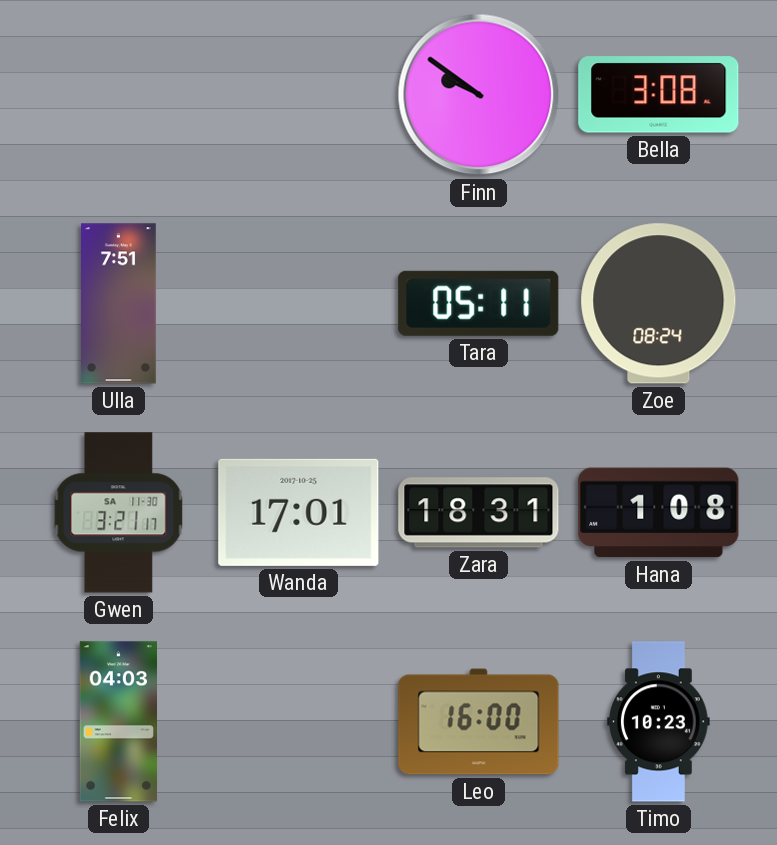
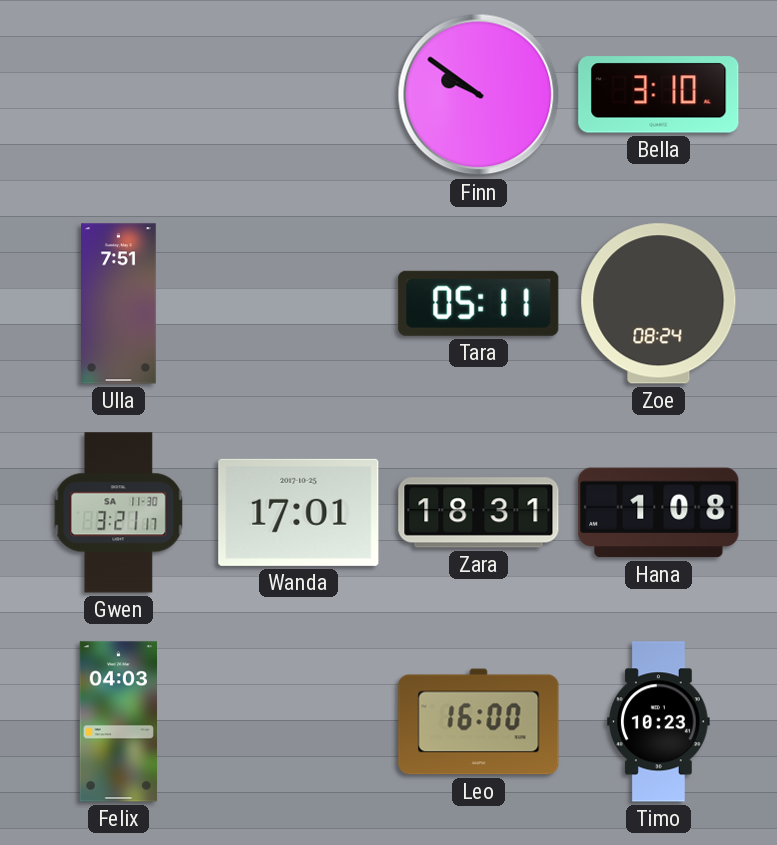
Bella: 3:08 -> 3:10
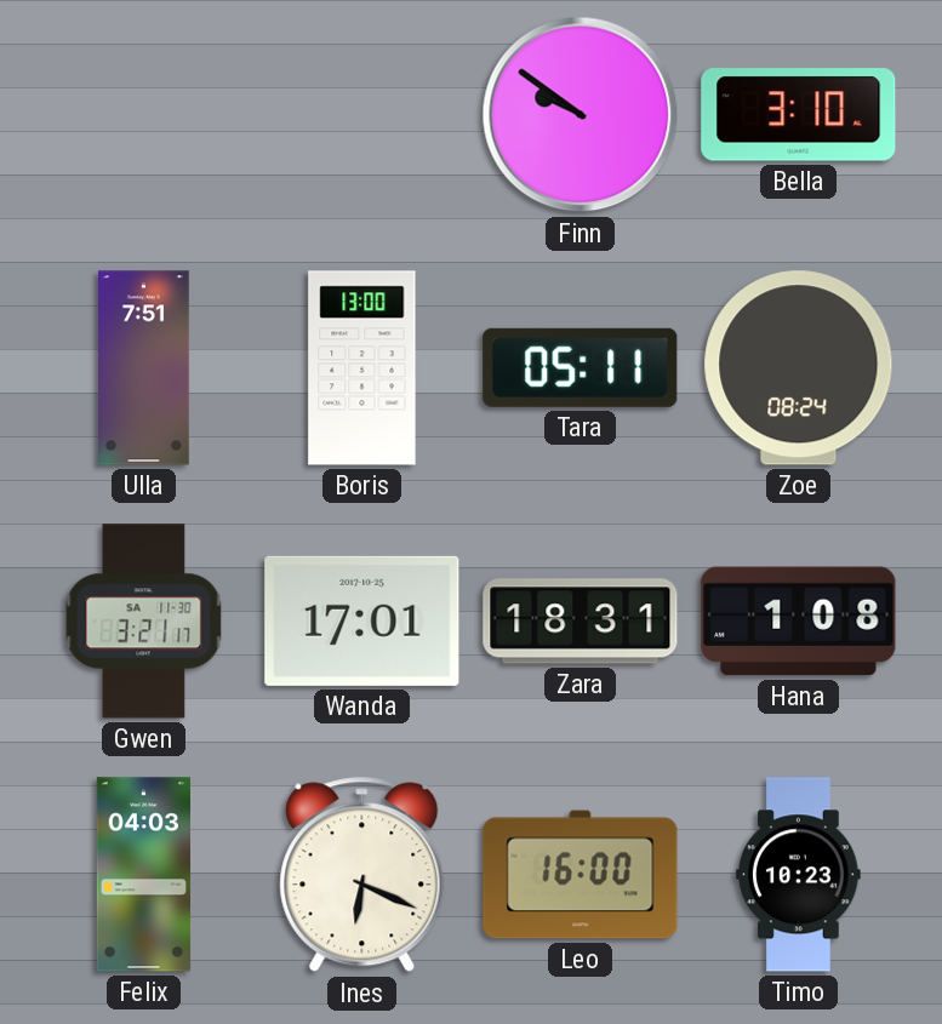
Boris: none -> 13:00
Ines: none -> 6:19
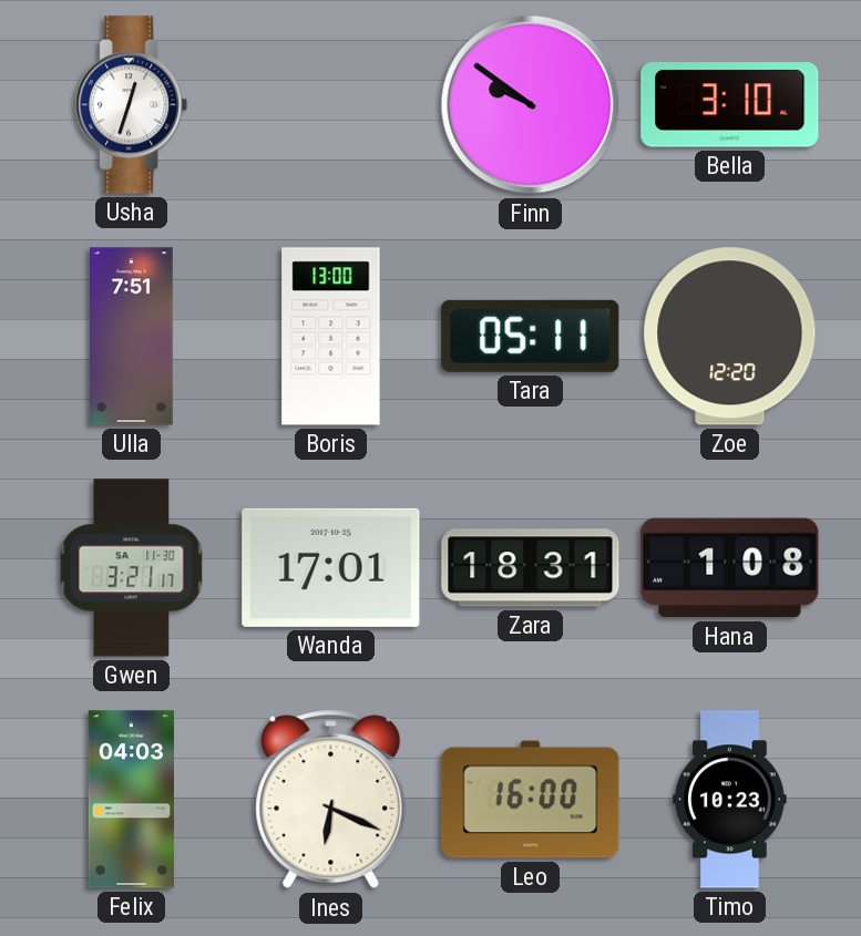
Usha: none -> 12:33
Zoe: 08:24 -> 12:20
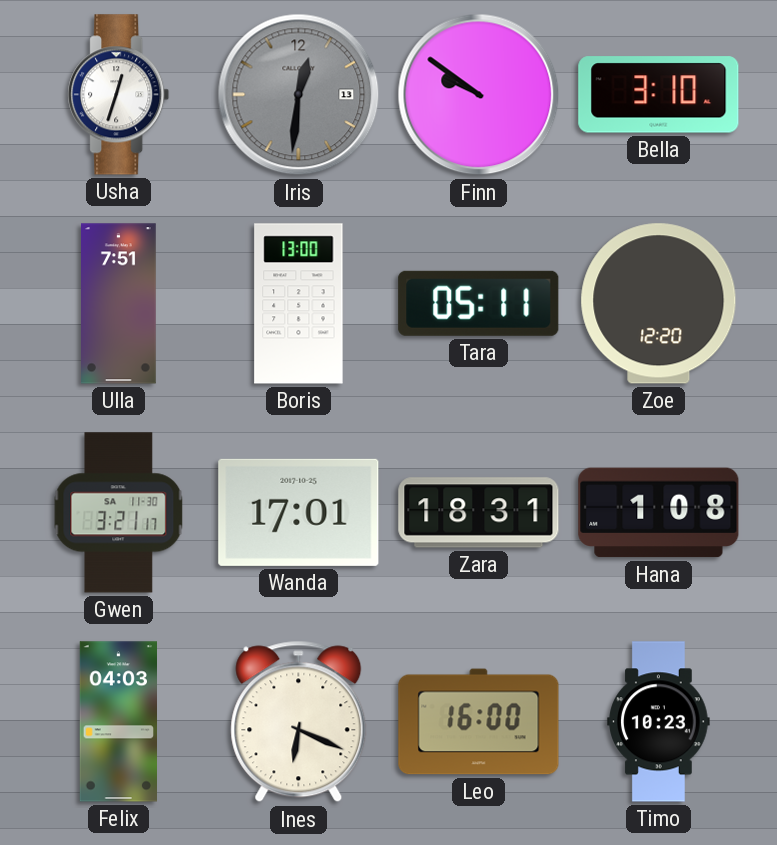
Iris: none -> 12:31
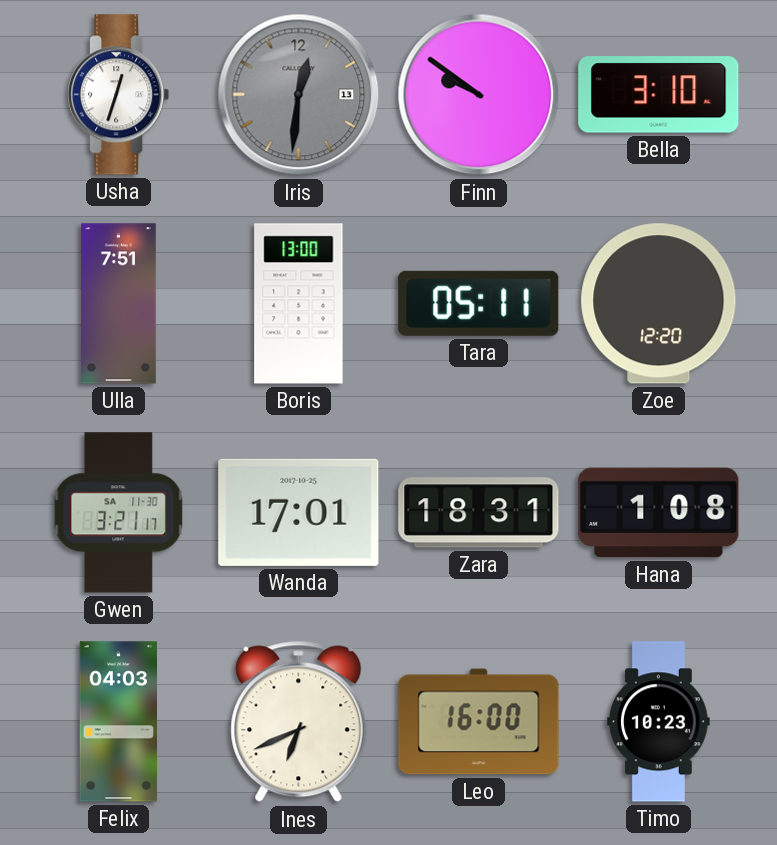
Ines: 6:19 -> 6:41
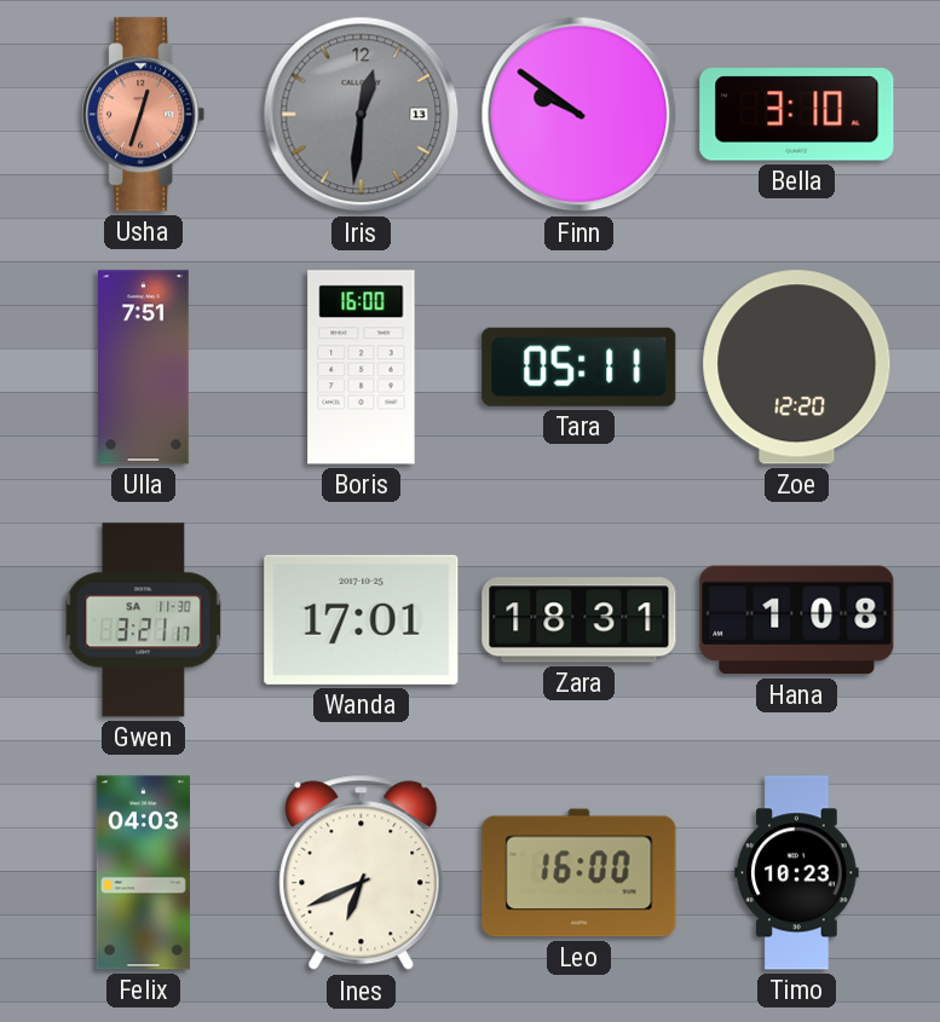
Usha dial: white -> salmon
Boris: 13:00 -> 16:00
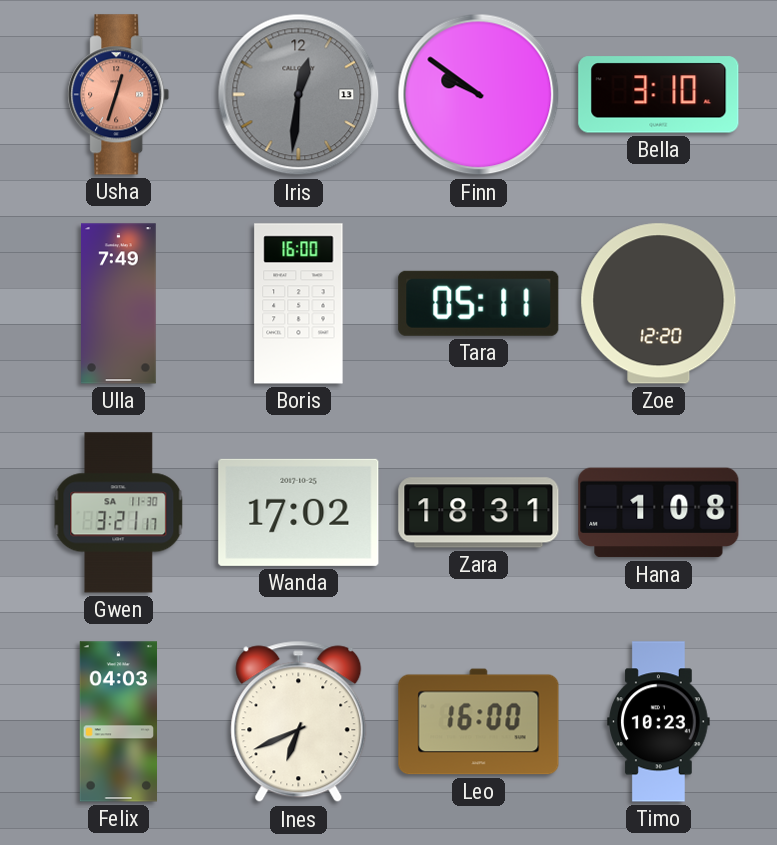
Ulla: 7:51 -> 7:49
Wanda: 17:01 -> 17:02
